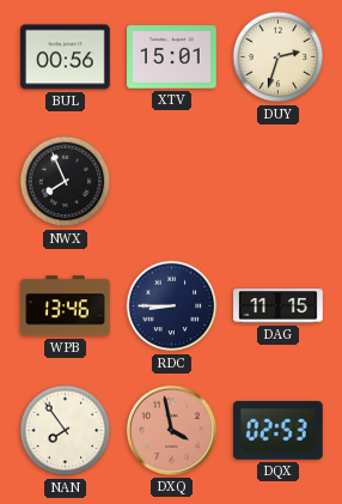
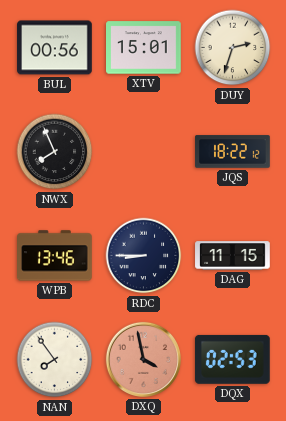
JQS: none -> 18:22
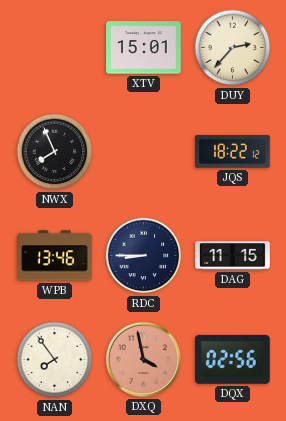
BUL: 00:56 -> none
DUY: 2:33 -> 2:37
DQX: 02:53 -> 02:56
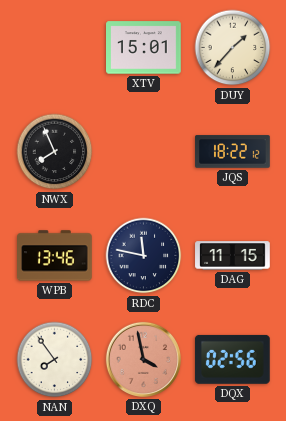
DUY: 2:37 -> 1:37
RDC: 8:45 -> 11:47
